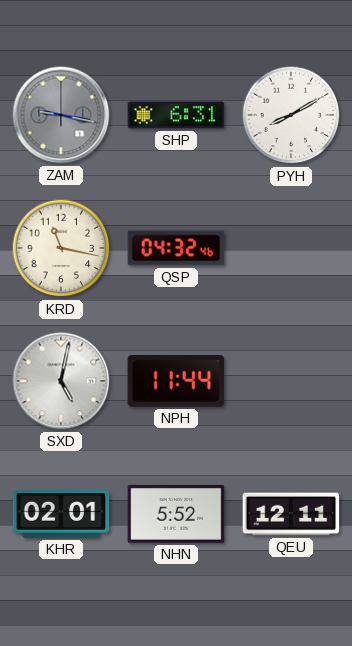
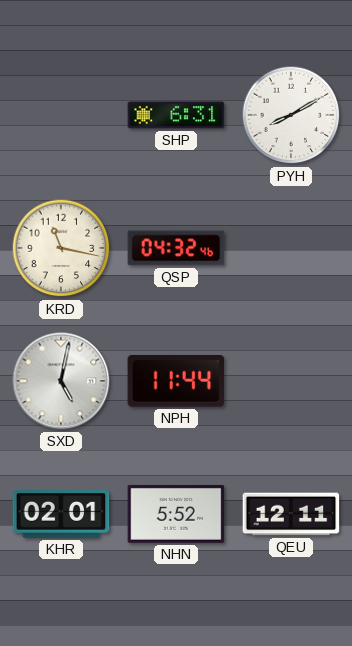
ZAM: 9:17 -> none
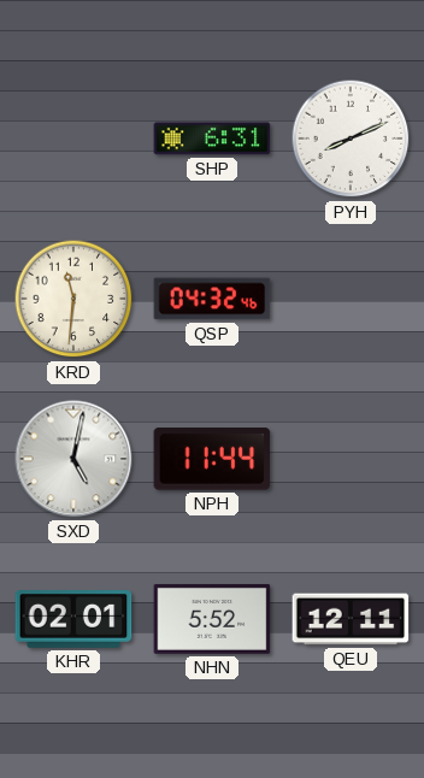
PYH: 8:10 -> 8:11
KRD: 11:17 -> 11:31
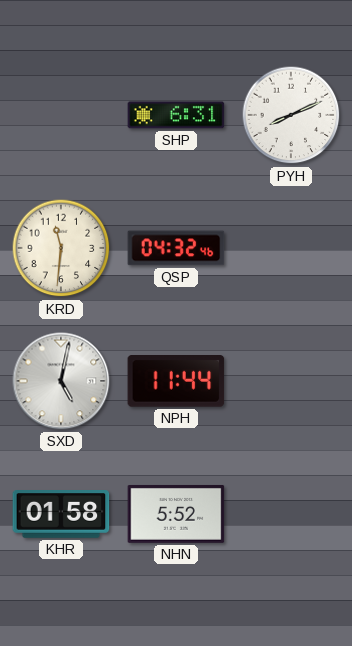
KHR: 02:01 -> 01:58
QEU: 12:11 -> none
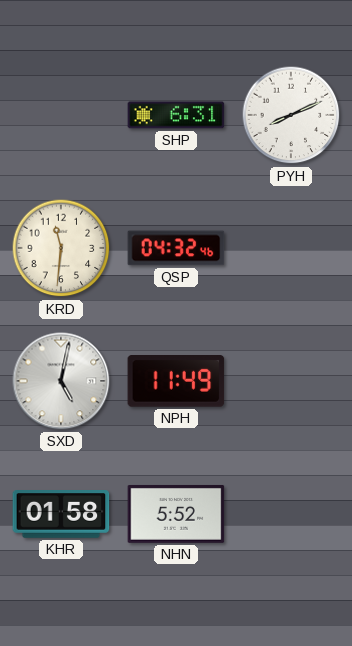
NPH: 11:44 -> 11:49
